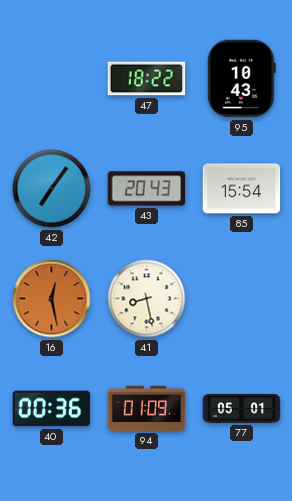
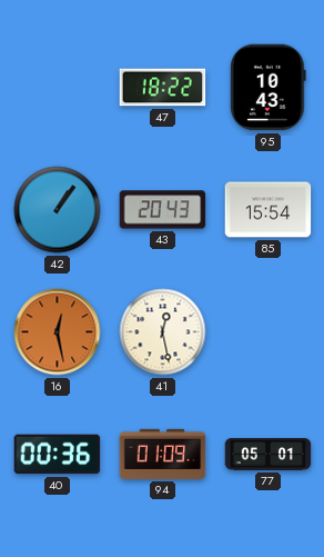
42: 7:06 -> 1:06
41: 8:28 -> 12:28
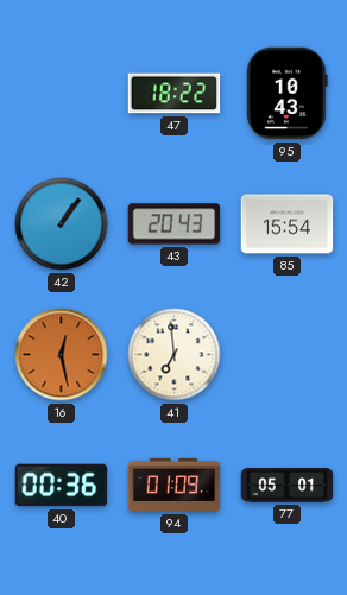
41: 12:28 -> 6:59
